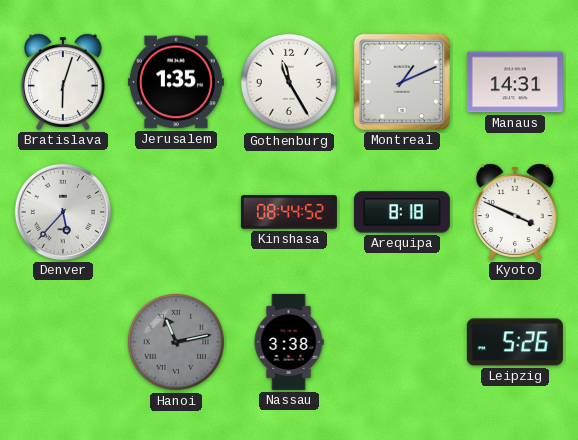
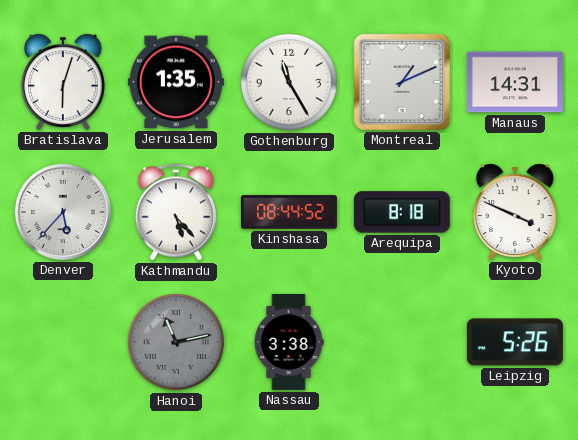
Kathmandu: none -> 5:23
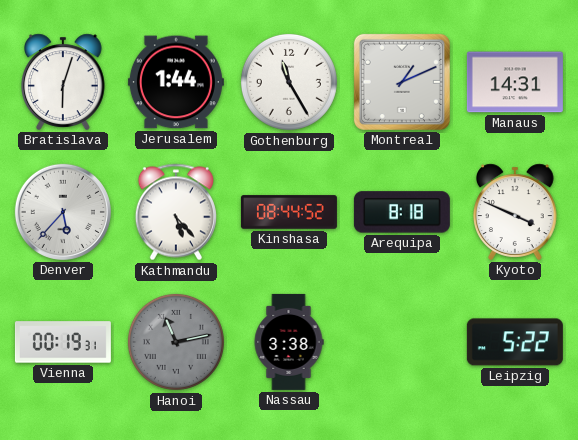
Jerusalem: 1:35 -> 1:44
Vienna: none -> 00:19
Leipzig: 5:26 -> 5:22
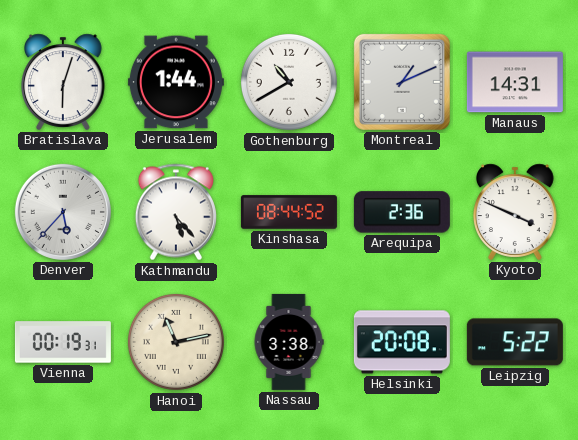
Gothenburg: 11:25 -> 10:40
Arequipa: 8:18 -> 2:36
Hanoi dial: grey -> cream
Helsinki: none -> 20:08
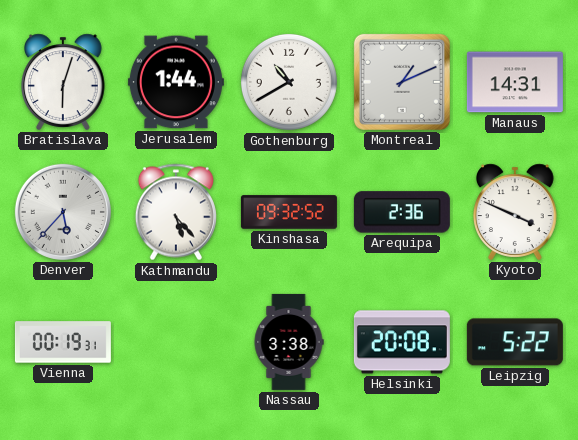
Kinshasa: 08:44 -> 09:32
Hanoi: 11:13 -> none
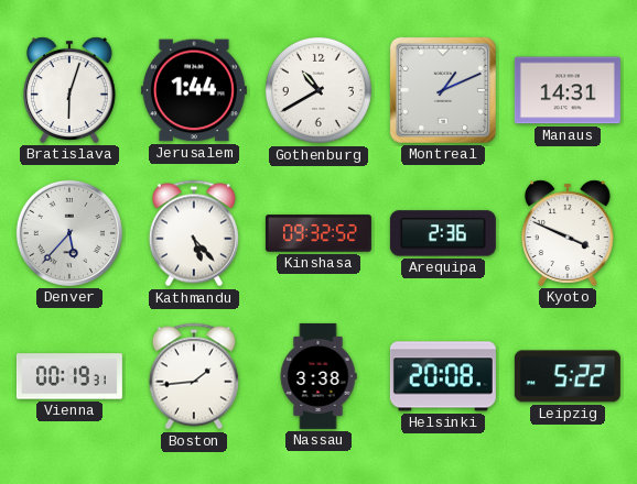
Boston: none -> 1:44
